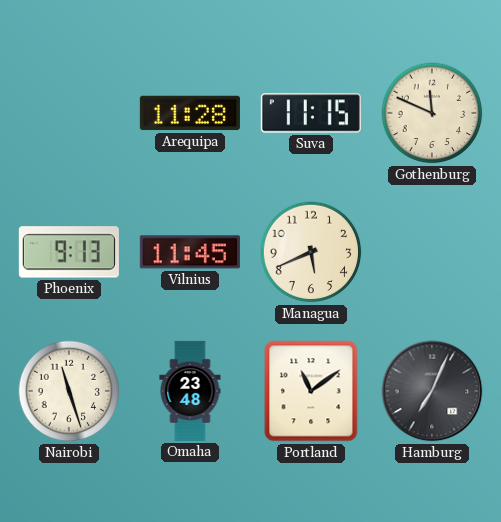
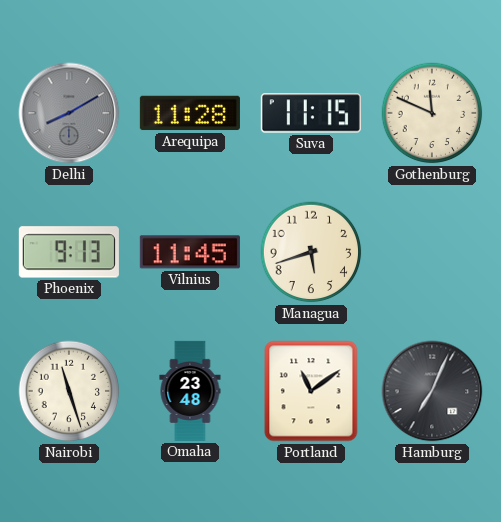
Delhi: none -> 8:10
Managua: 5:41 -> 5:42
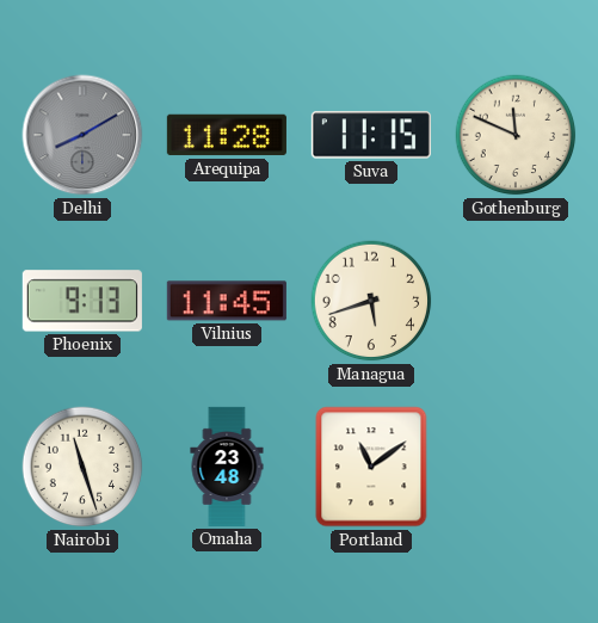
Hamburg: 7:04 -> none
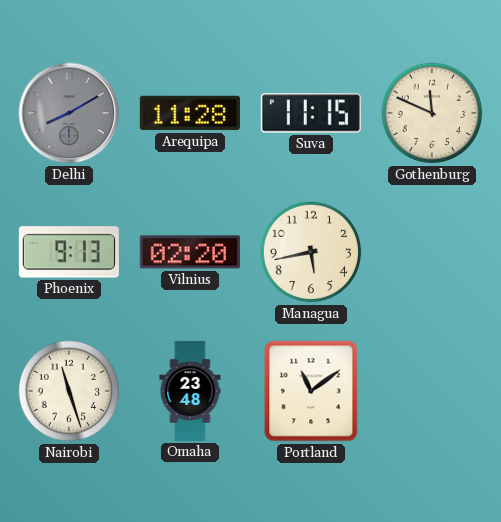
Vilnius: 11:45 -> 02:20
Managua: 5:42 -> 5:43
